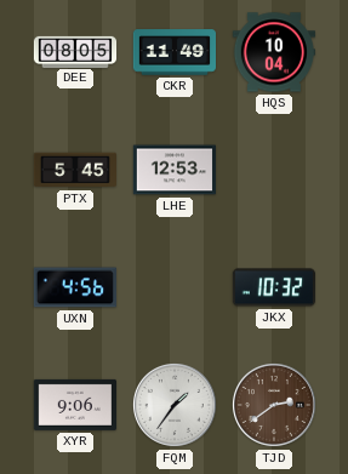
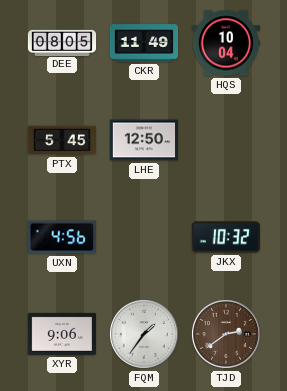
LHE: 12:53 -> 12:50
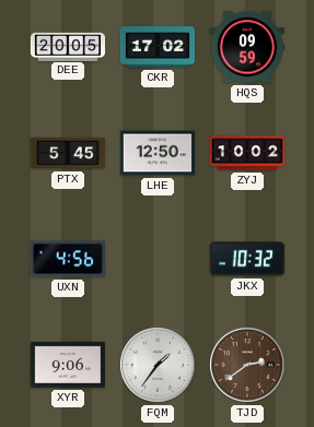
DEE: 08:05 -> 20:05
CKR: 11:49 -> 17:02
HQS: 10:04 -> 09:59
ZYJ: none -> 10:02
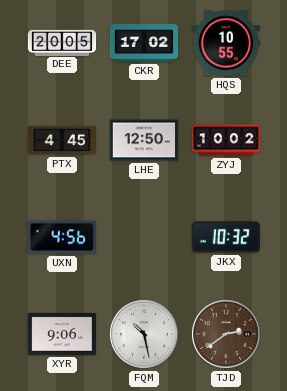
HQS: 09:59 -> 10:55
PTX: 5:45 -> 4:45
FQM: 1:36 -> 10:28
